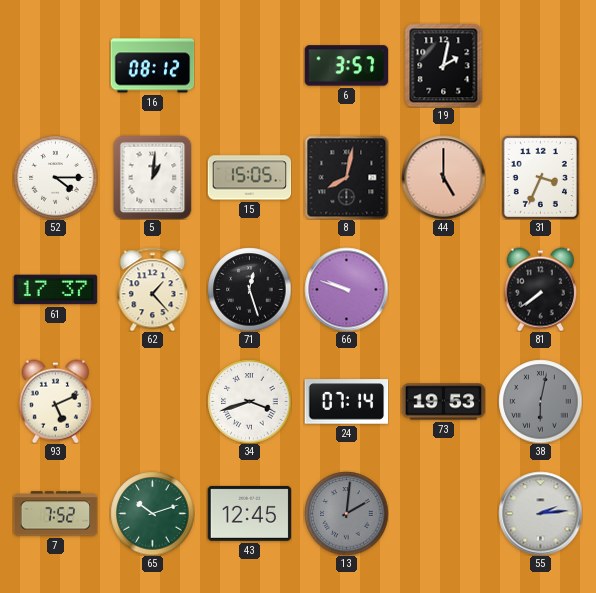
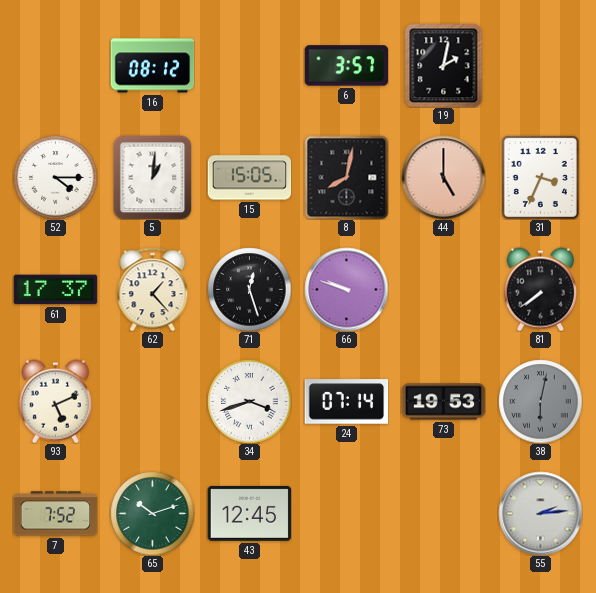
13: 2:01 -> none
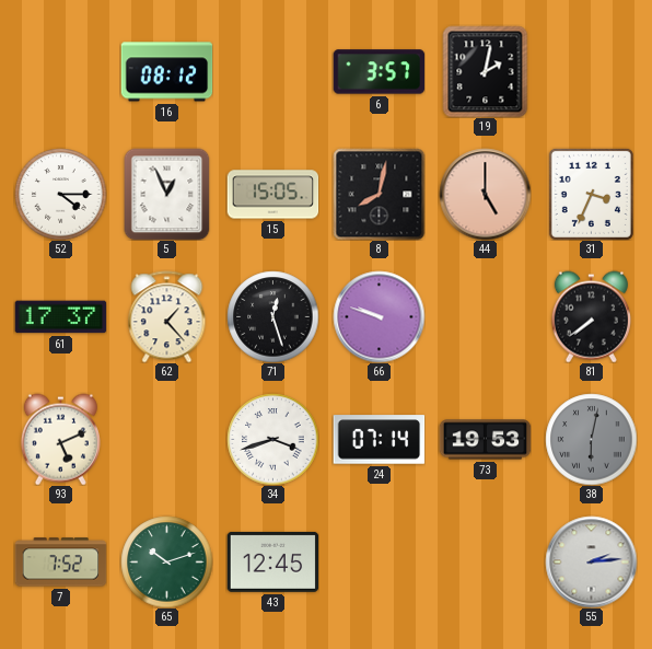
5: 1:01 -> 12:56
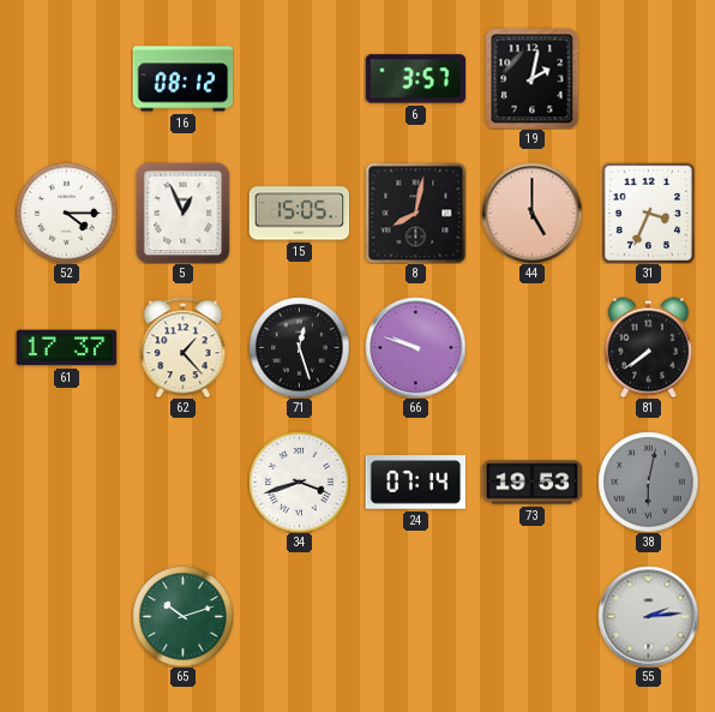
93: 5:11 -> none
7: 7:52 -> none
43: 12:45 -> none
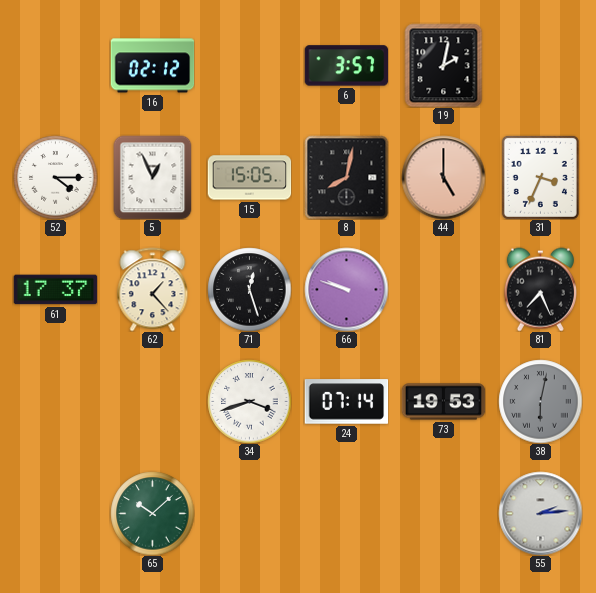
16: 08:12 -> 02:12
81: 7:39 -> 7:26
65: 10:12 -> 10:08
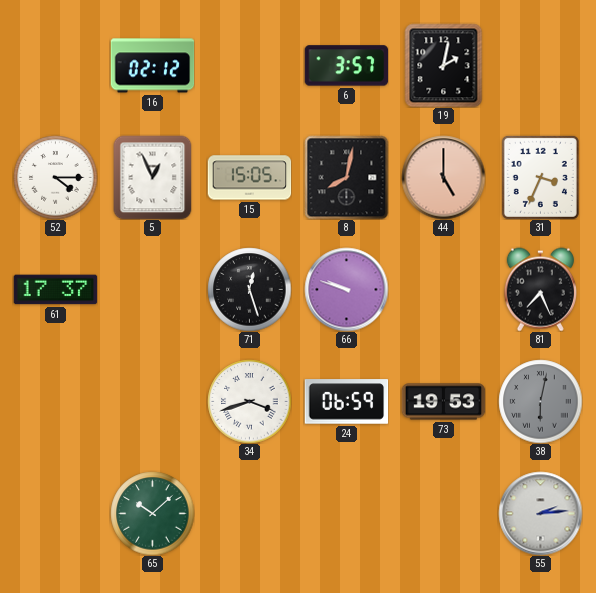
62: 1:23 -> none
24: 07:14 -> 06:59
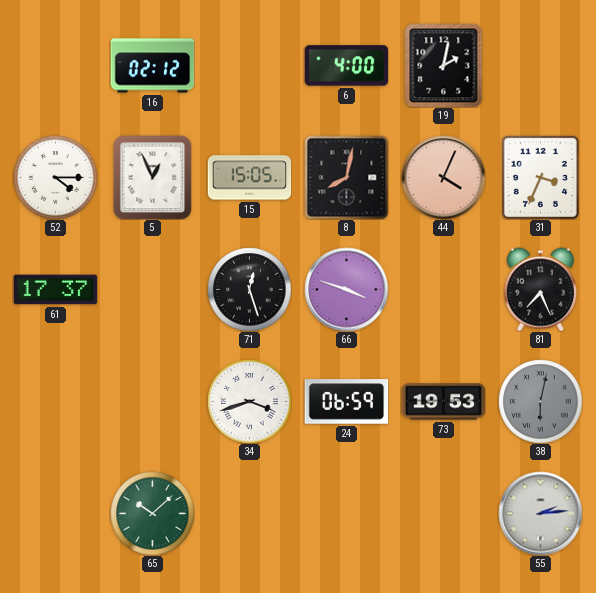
6: 3:57 -> 4:00
44: 5:00 -> 4:04
66: 9:48 -> 3:48
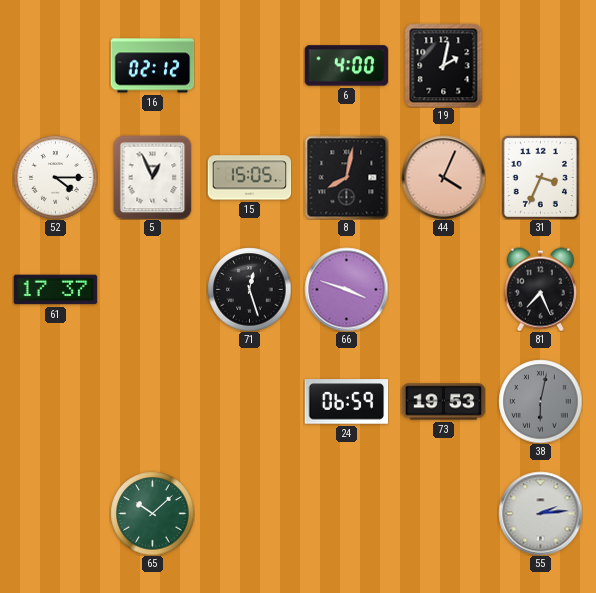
34: 3:42 -> none
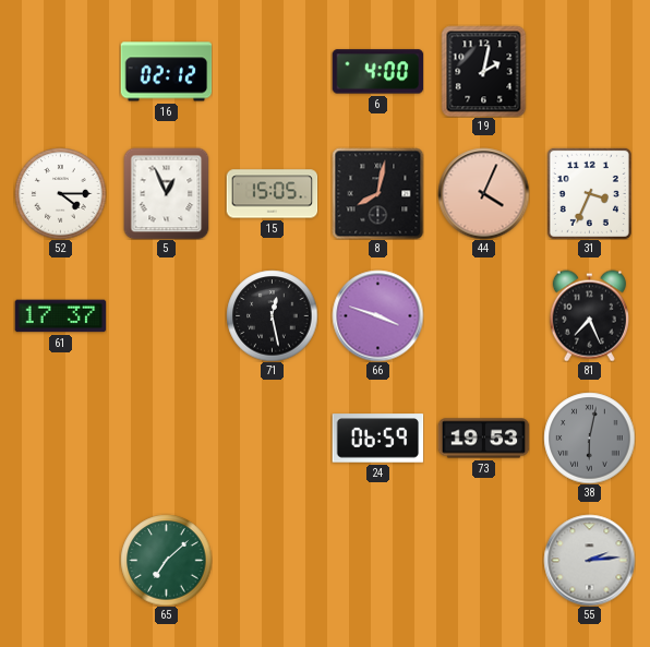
71: 12:27 -> 12:28
65: 10:08 -> 7:08
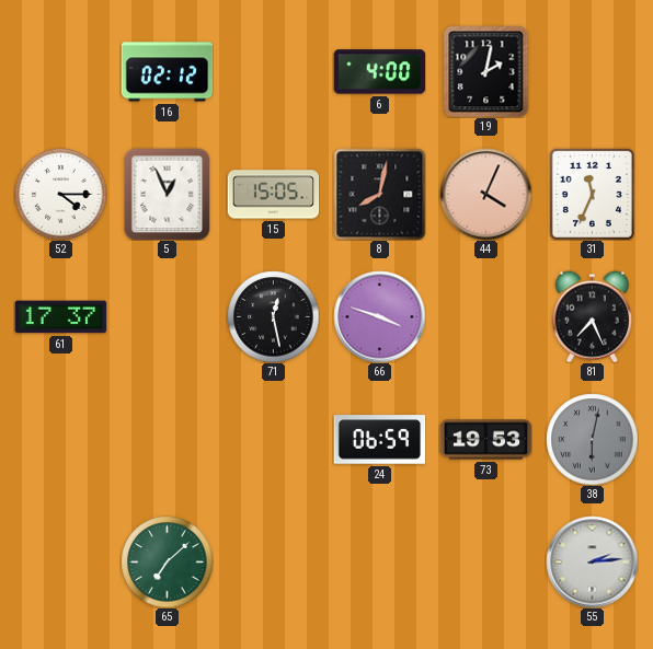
31: 3:34 -> 11:34
